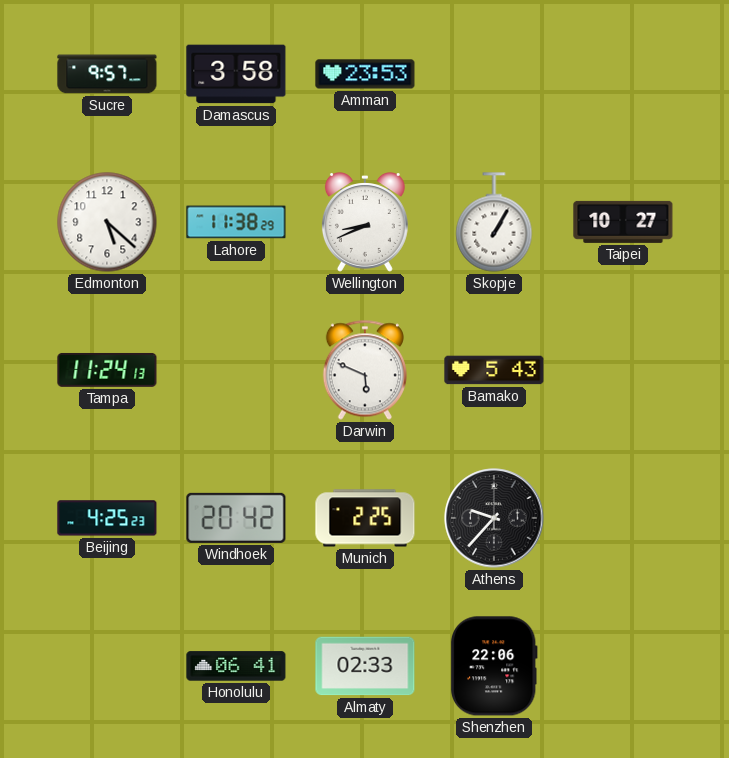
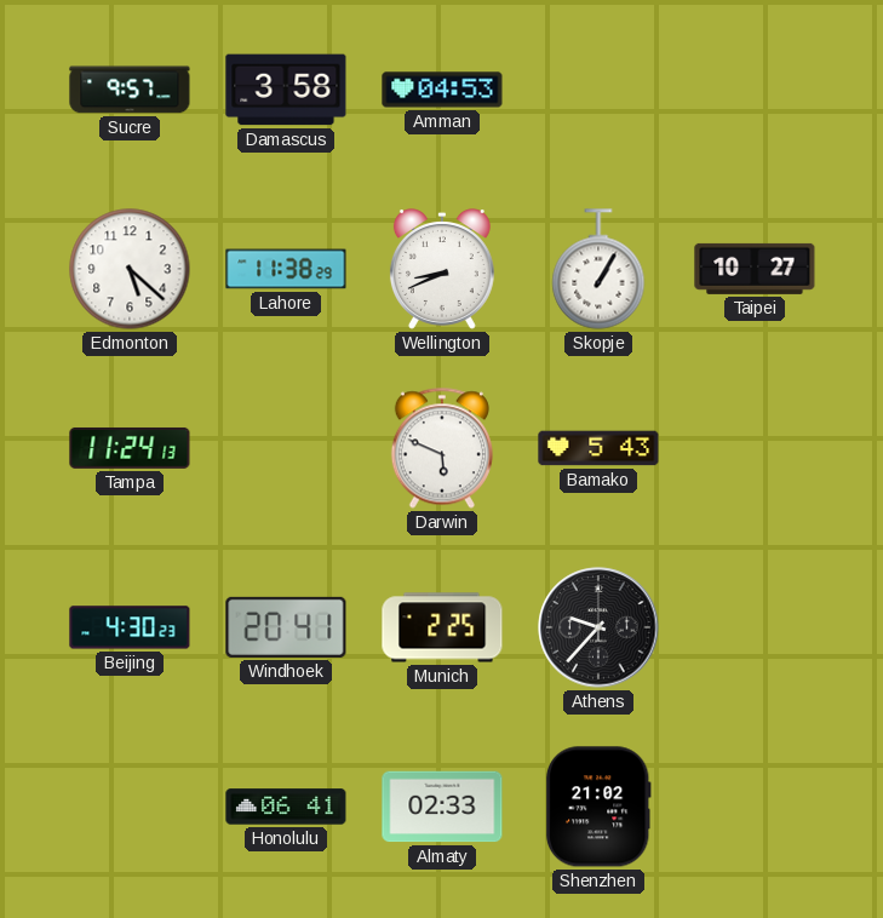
Amman: 23:53 -> 04:53
Beijing: 4:25 -> 4:30
Windhoek: 20:42 -> 20:41
Shenzhen: 22:06 -> 21:02
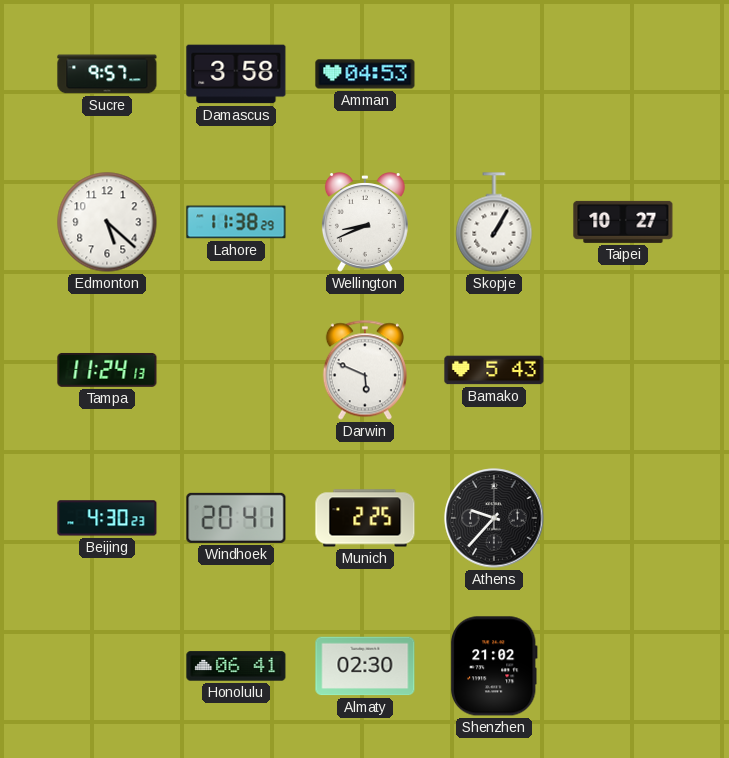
Almaty: 02:33 -> 02:30
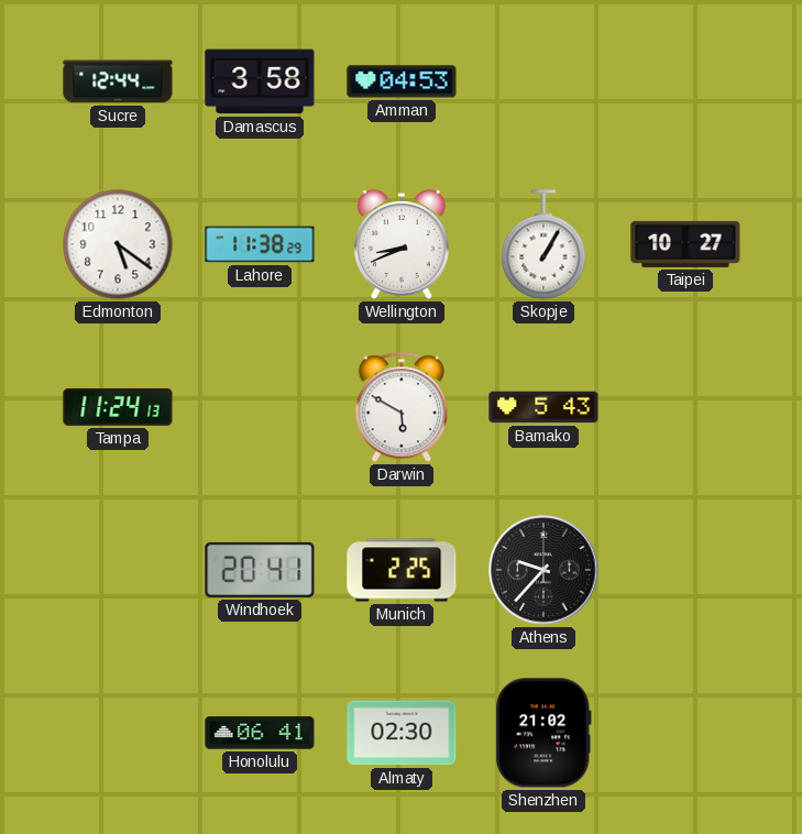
Sucre: 9:57 -> 12:44
Edmonton: 5:22 -> 5:21
Darwin: 5:49 -> 5:50
Beijing: 4:30 -> none
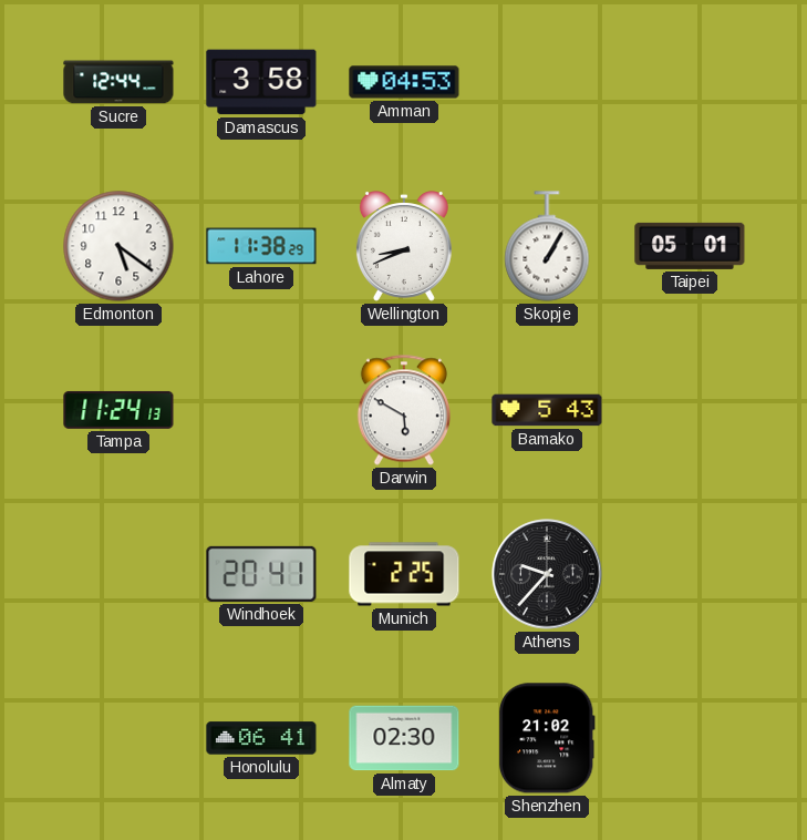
Taipei: 10:27 -> 05:01
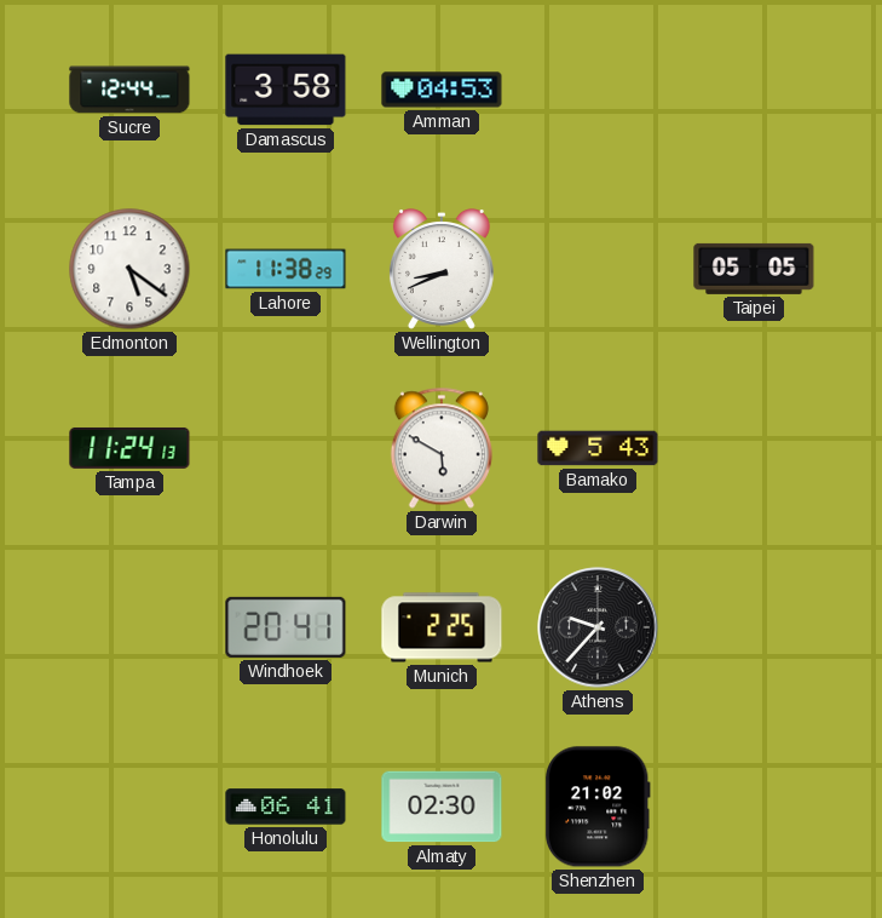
Skopje: 1:05 -> none
Taipei: 05:01 -> 05:05
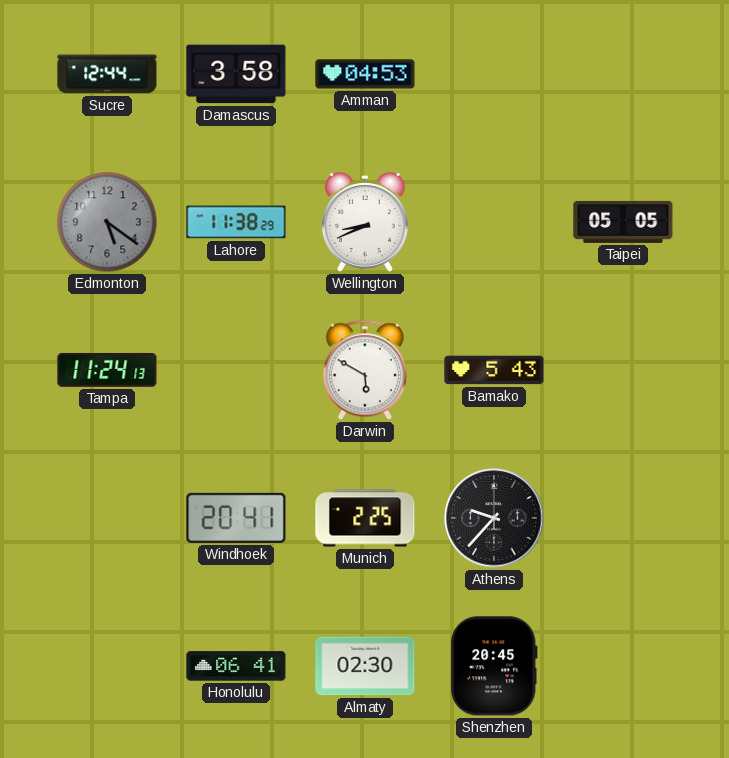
Edmonton dial: white -> grey
Shenzhen: 21:02 -> 20:45
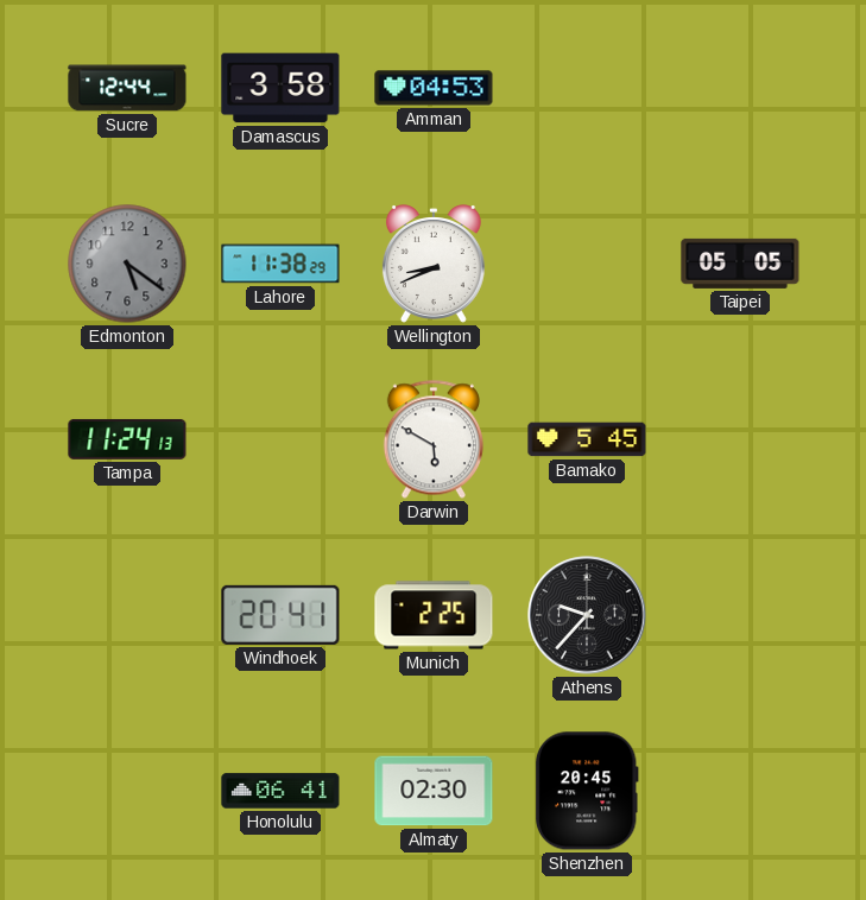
Bamako: 5:43 -> 5:45
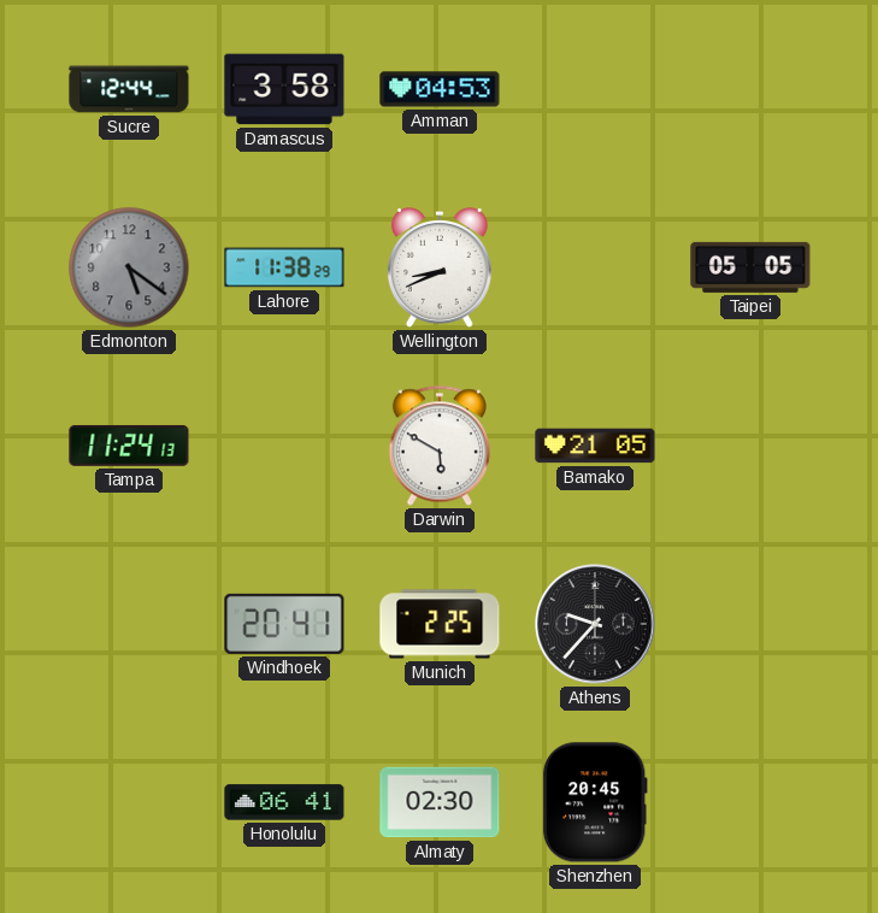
Bamako: 5:45 -> 21:05
